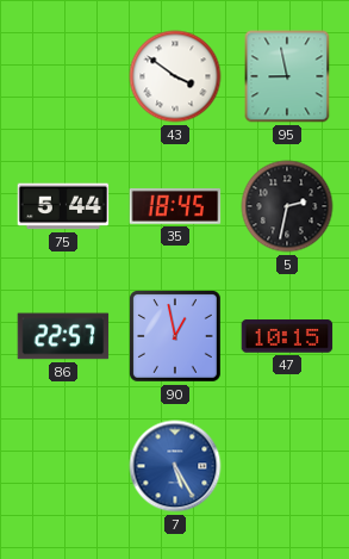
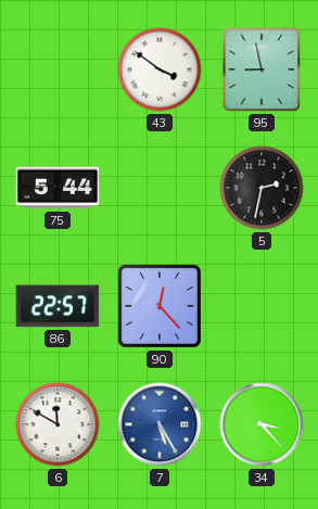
35: 18:45 -> none
90: 12:58 -> 12:23
47: 10:15 -> none
6: none -> 11:50
34: none -> 3:23
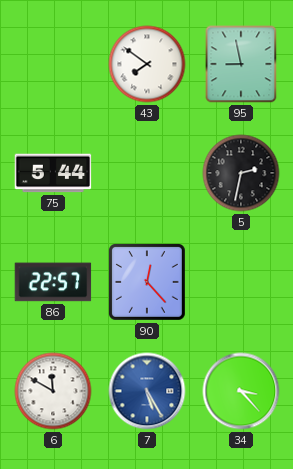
43: 3:51 -> 7:51
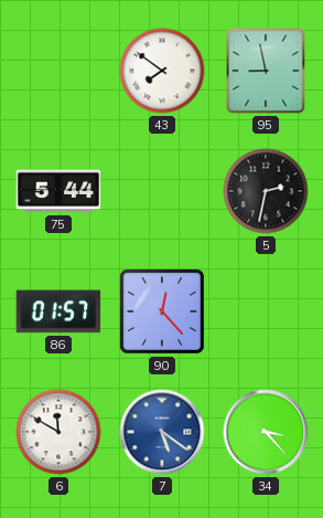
86: 22:57 -> 01:57
7: 5:25 -> 5:21
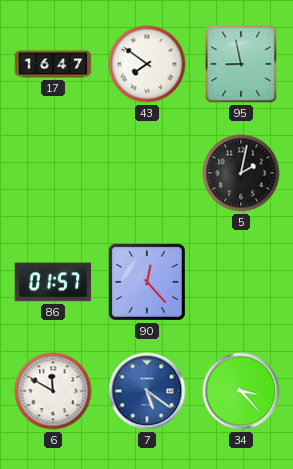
17: none -> 16:47
75: 5:44 -> none
5: 2:32 -> 2:02
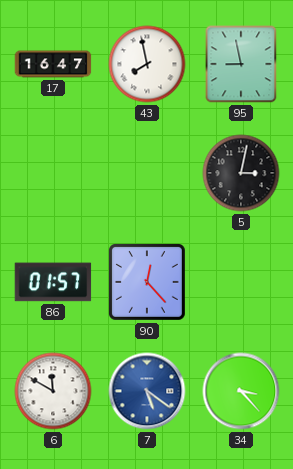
43: 7:51 -> 7:58
5: 2:02 -> 3:02
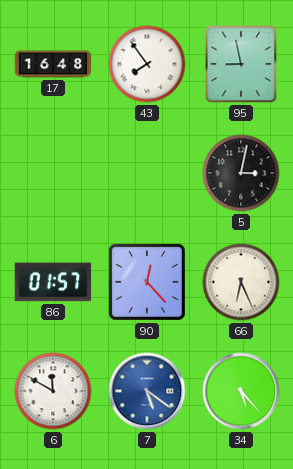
17: 16:47 -> 16:48
43: 7:58 -> 7:54
66: none -> 6:26
34: 3:23 -> 5:23
